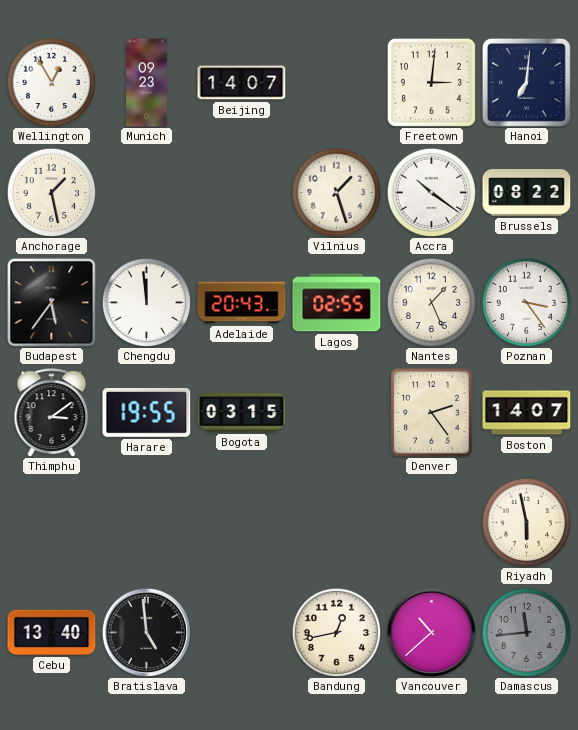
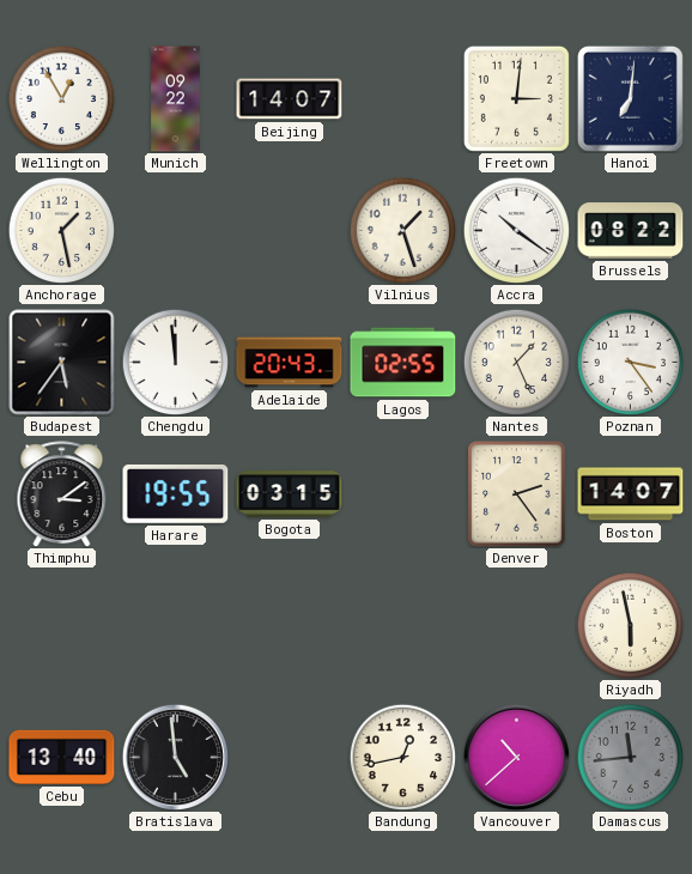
Munich: 09:23 -> 09:22
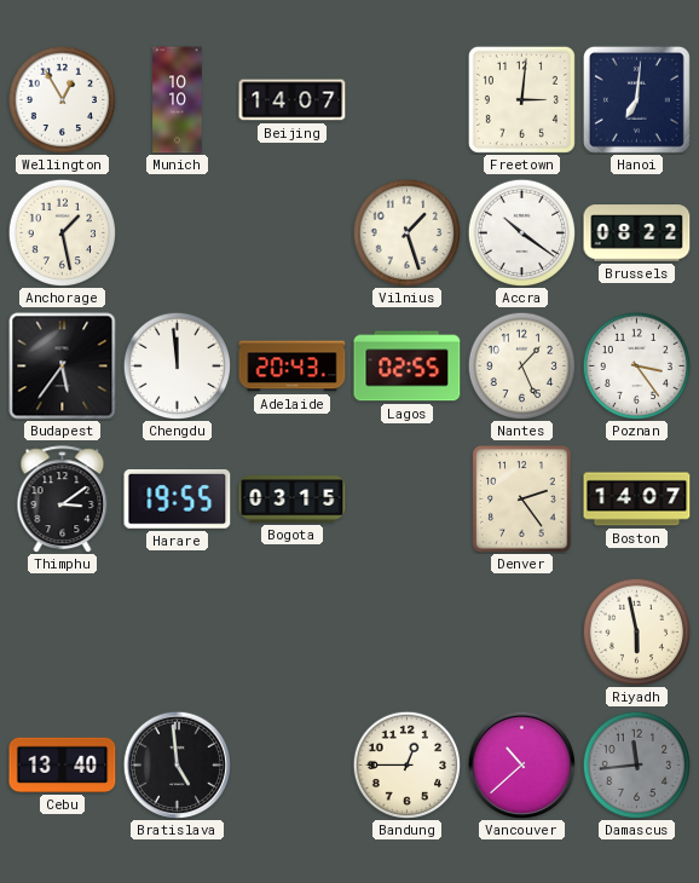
Munich: 09:22 -> 10:10
Bandung: 12:43 -> 12:45
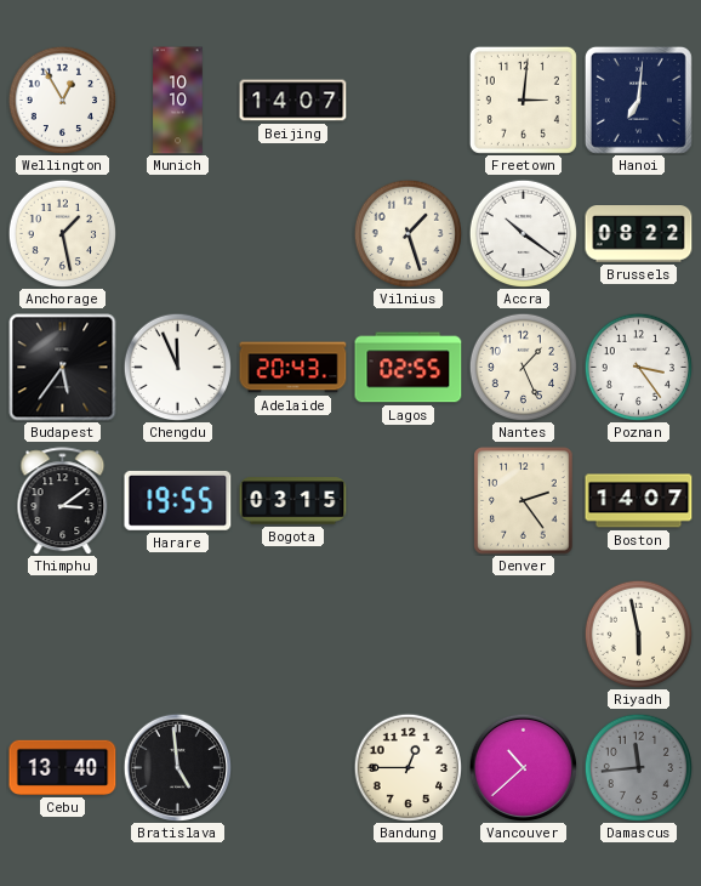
Chengdu: 11:59 -> 11:56
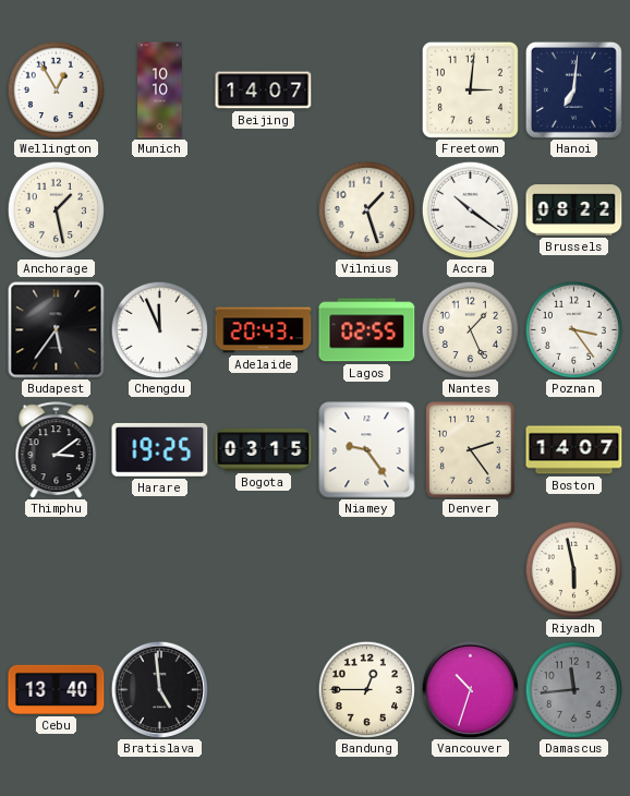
Harare: 19:55 -> 19:25
Niamey: none -> 9:24
Vancouver: 10:38 -> 10:33
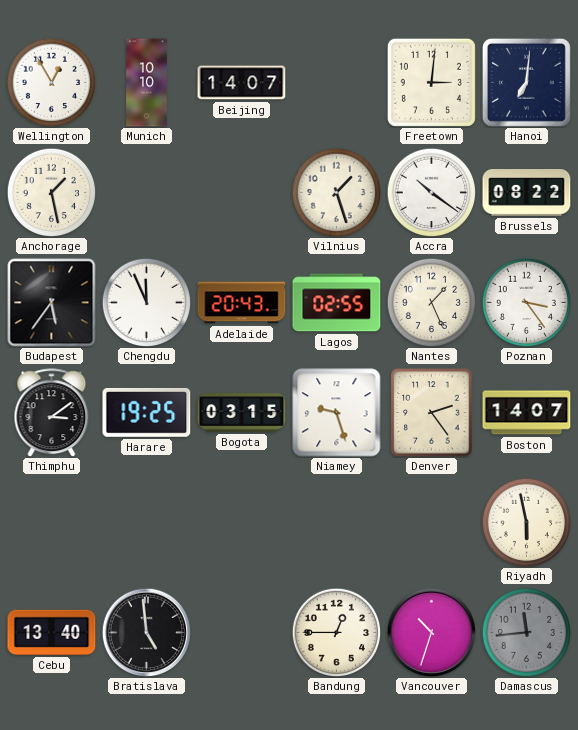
Niamey: 9:24 -> 9:27
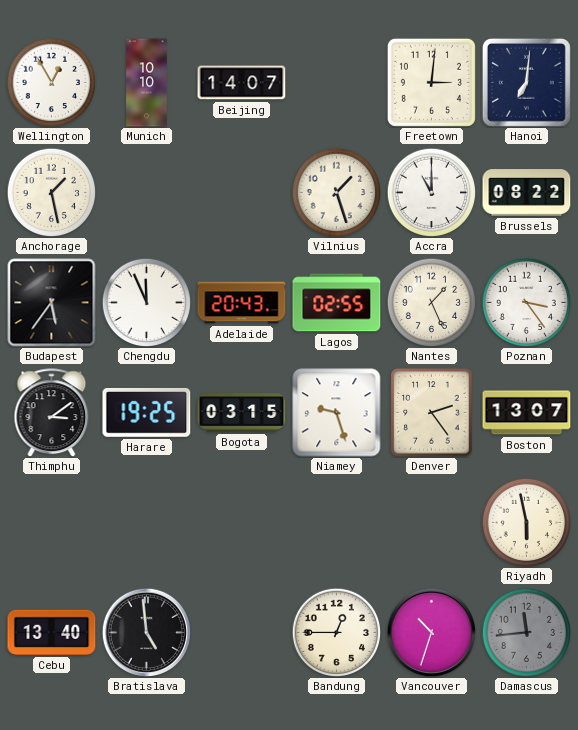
Accra: 10:21 -> 11:00
Boston: 14:07 -> 13:07
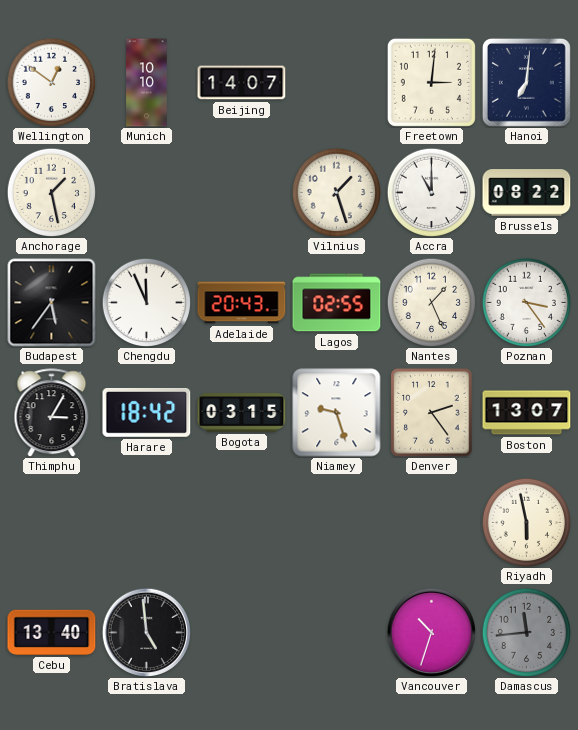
Wellington: 12:55 -> 12:51
Thimphu: 3:09 -> 3:05
Harare: 19:25 -> 18:42
Bandung: 12:45 -> none
